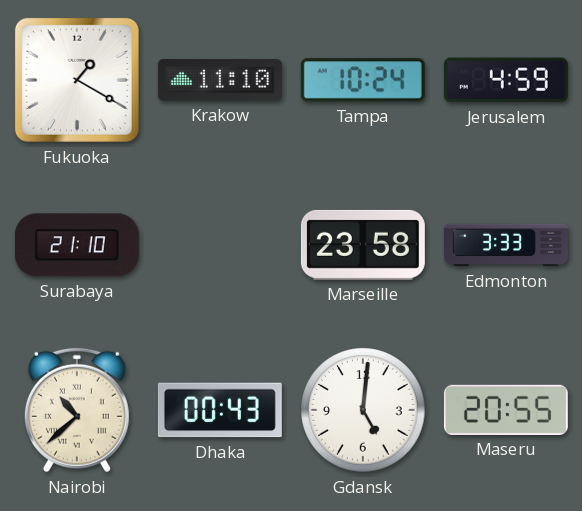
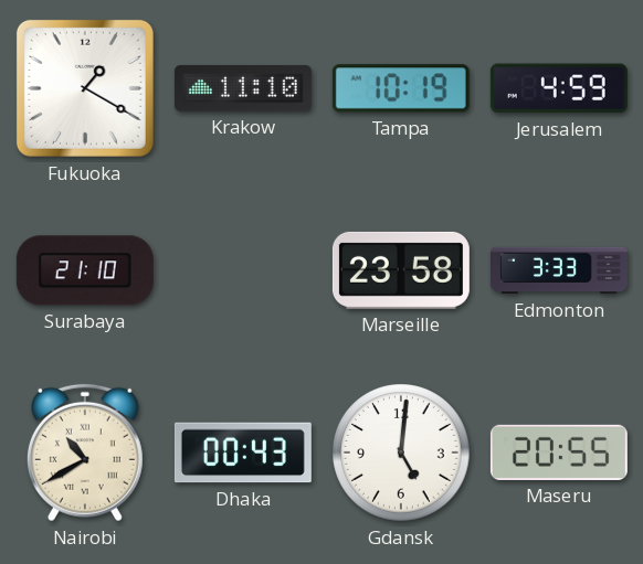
Tampa: 10:24 -> 10:19
Nairobi: 10:38 -> 10:40
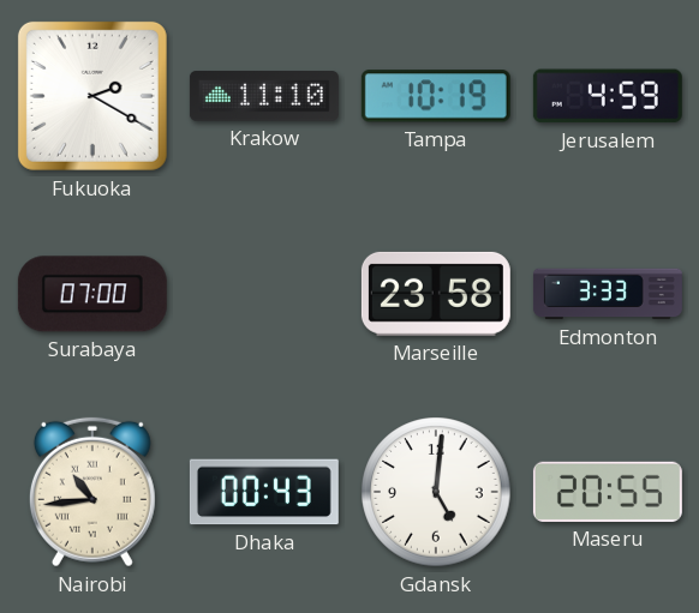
Fukuoka: 1:20 -> 2:20
Surabaya: 21:10 -> 07:00
Nairobi: 10:40 -> 10:44
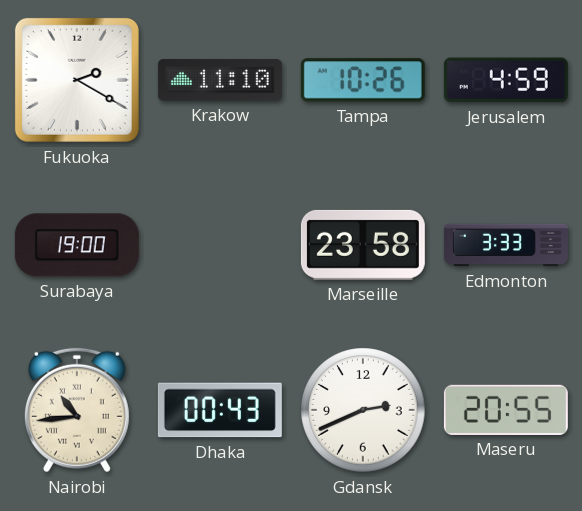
Tampa: 10:19 -> 10:26
Surabaya: 07:00 -> 19:00
Gdansk: 5:01 -> 2:41
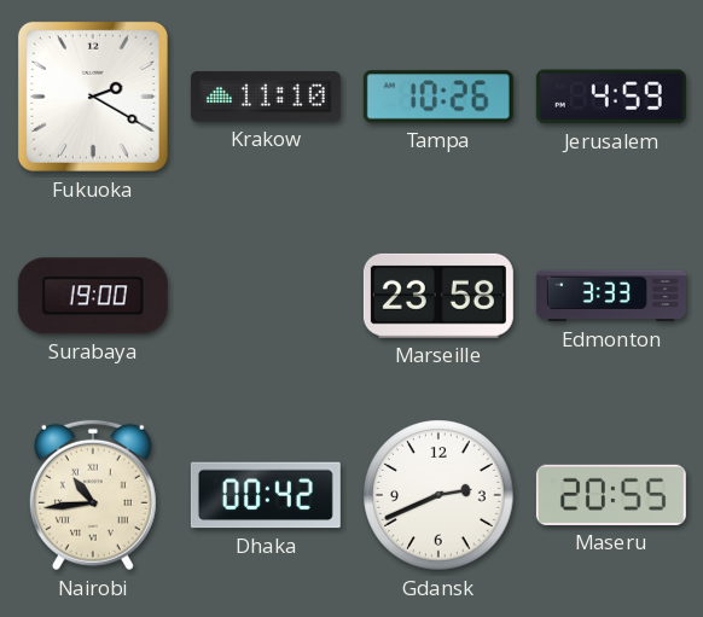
Dhaka: 00:43 -> 00:42
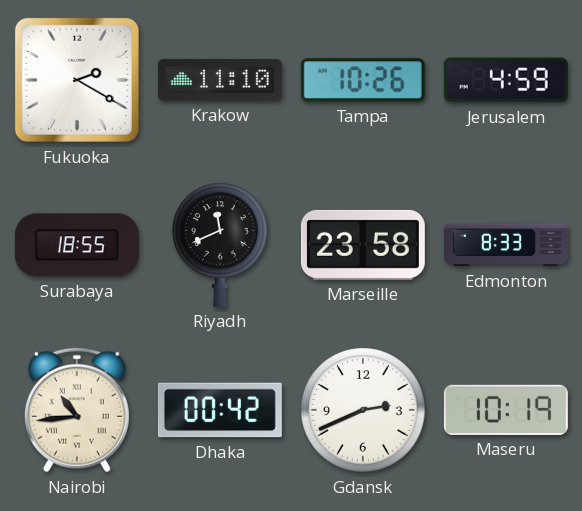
Surabaya: 19:00 -> 18:55
Riyadh: none -> 11:41
Edmonton: 3:33 -> 8:33
Maseru: 20:55 -> 10:19
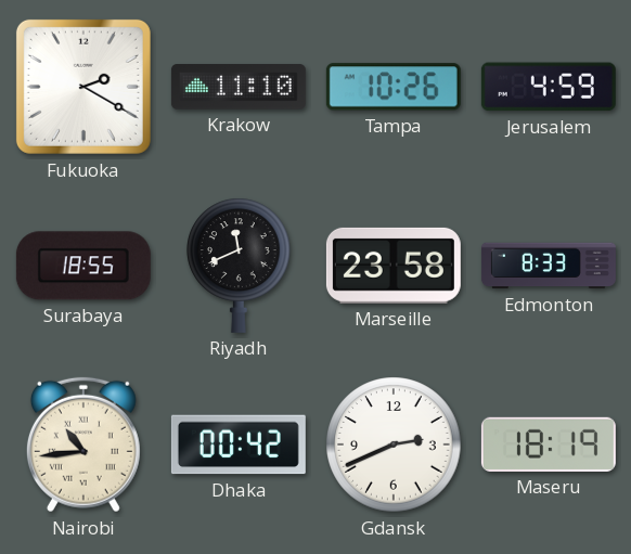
Maseru: 10:19 -> 18:19
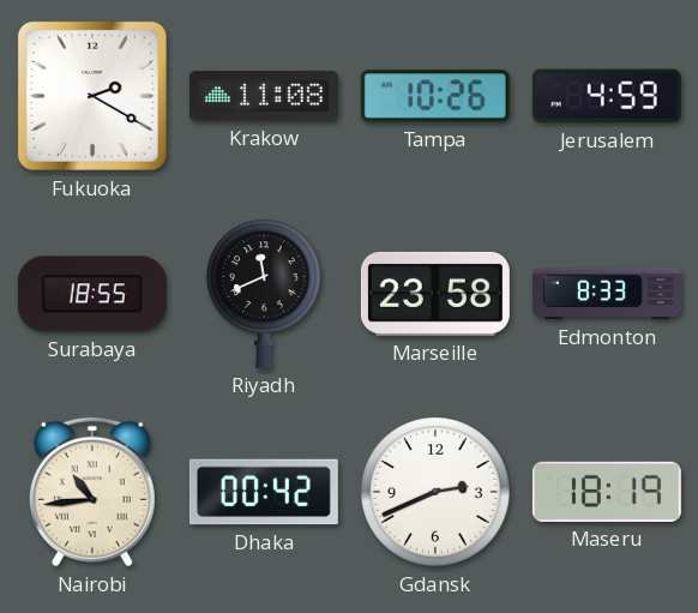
Krakow: 11:10 -> 11:08
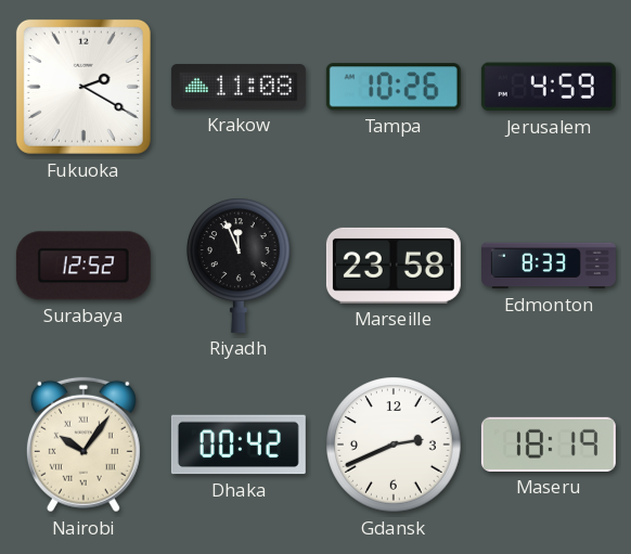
Surabaya: 18:55 -> 12:52
Riyadh: 11:41 -> 11:56
Nairobi: 10:44 -> 10:06
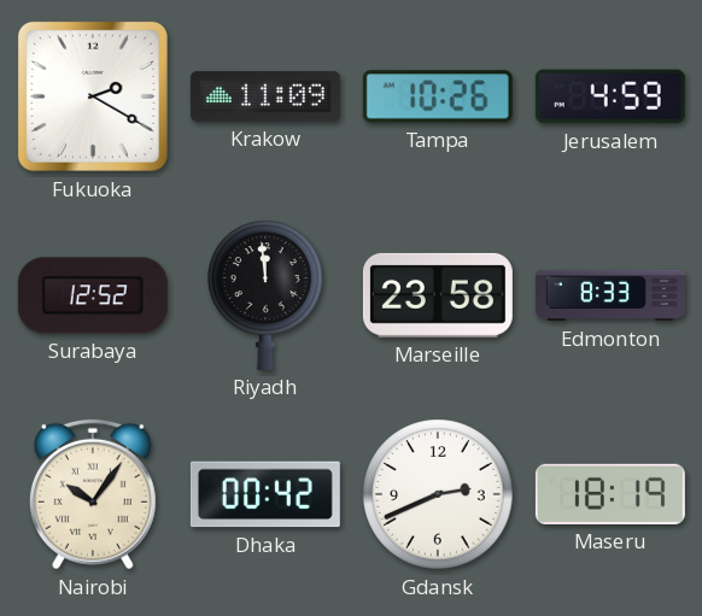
Krakow: 11:08 -> 11:09
Riyadh: 11:56 -> 11:59
